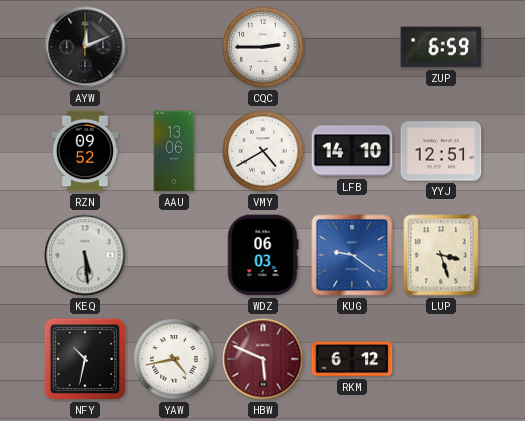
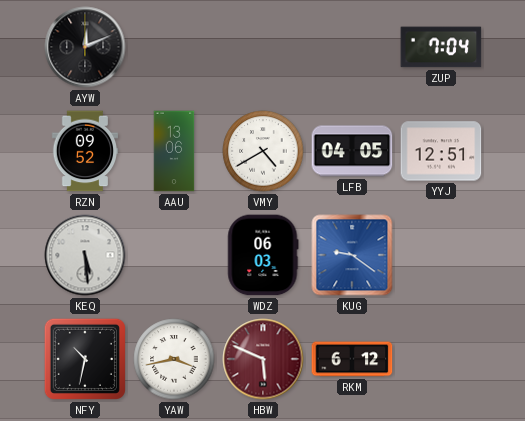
CQC: 2:45 -> none
ZUP: 6:59 -> 7:04
LFB: 14:10 -> 04:05
LUP: 3:27 -> none
YAW: 4:43 -> 3:43
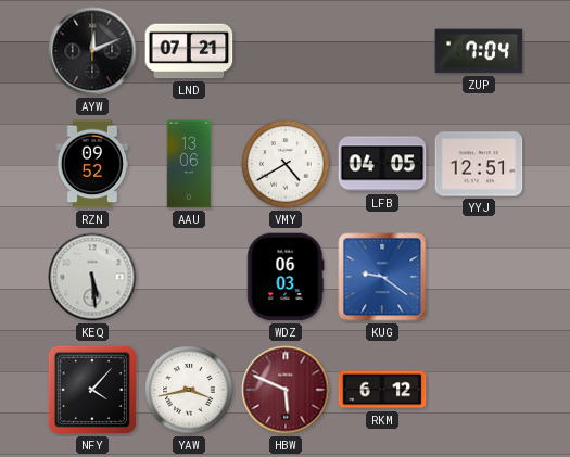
LND: none -> 07:21
NFY: 10:32 -> 4:07
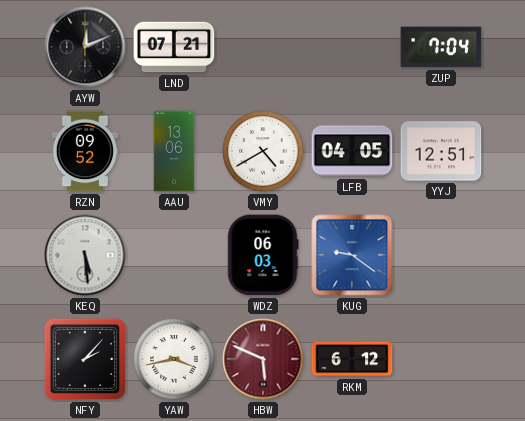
NFY: 4:07 -> 2:07
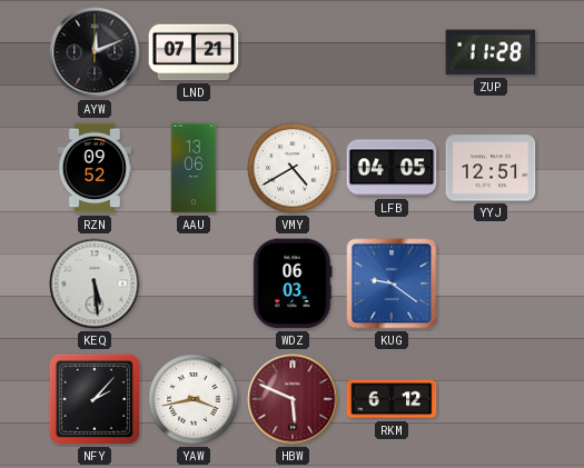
ZUP: 7:04 -> 11:28
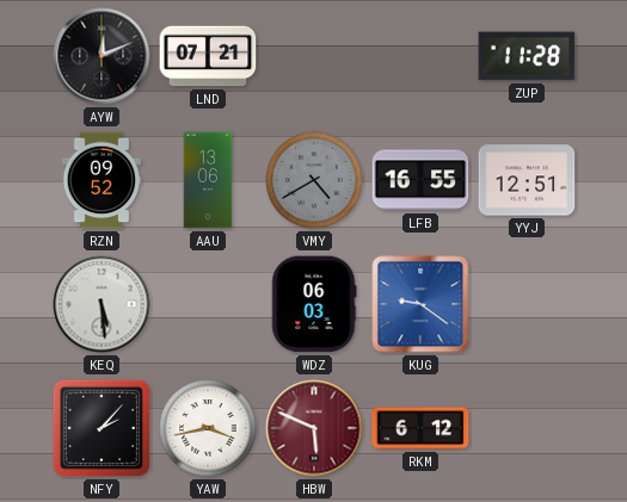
VMY dial: white -> grey
LFB: 04:05 -> 16:55
